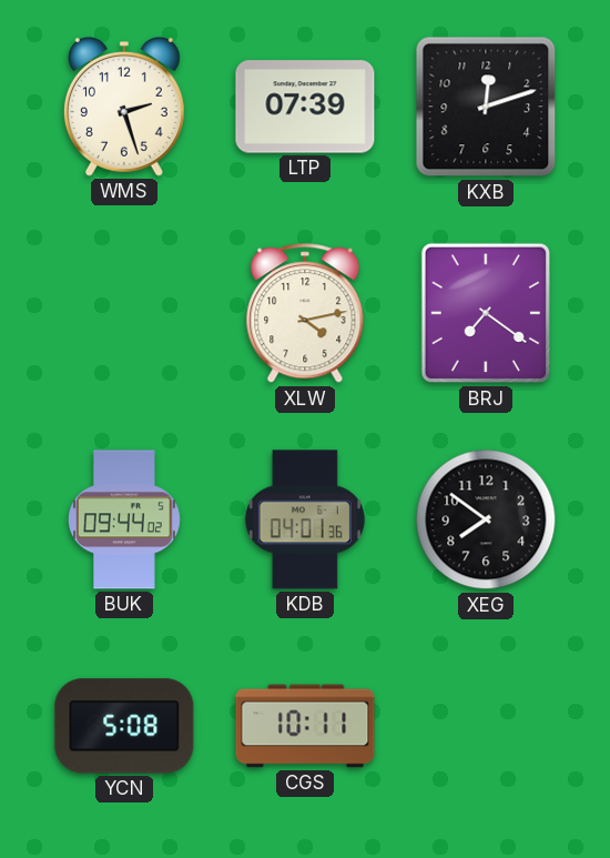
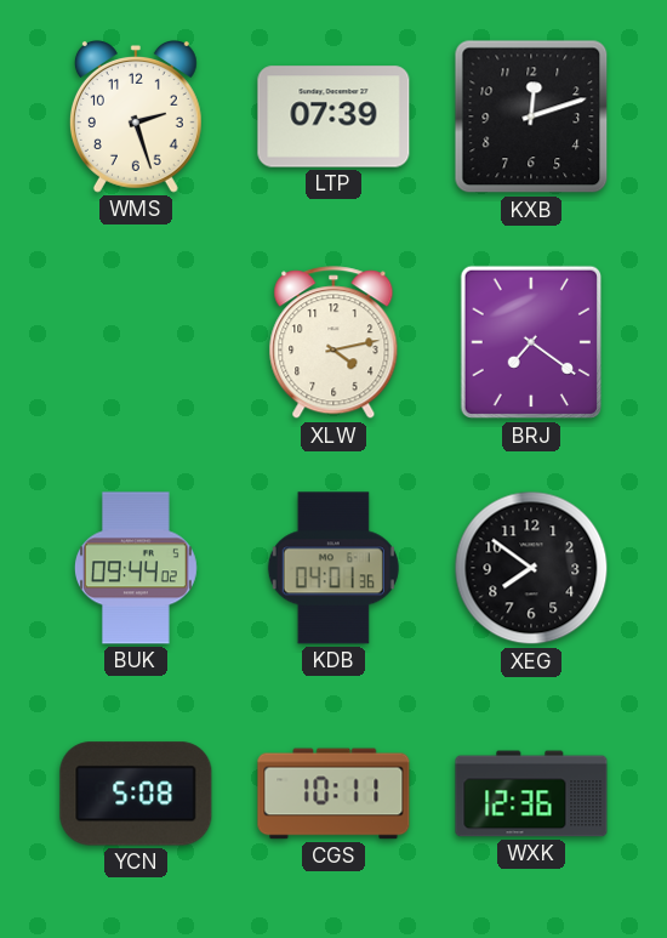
WXK: none -> 12:36
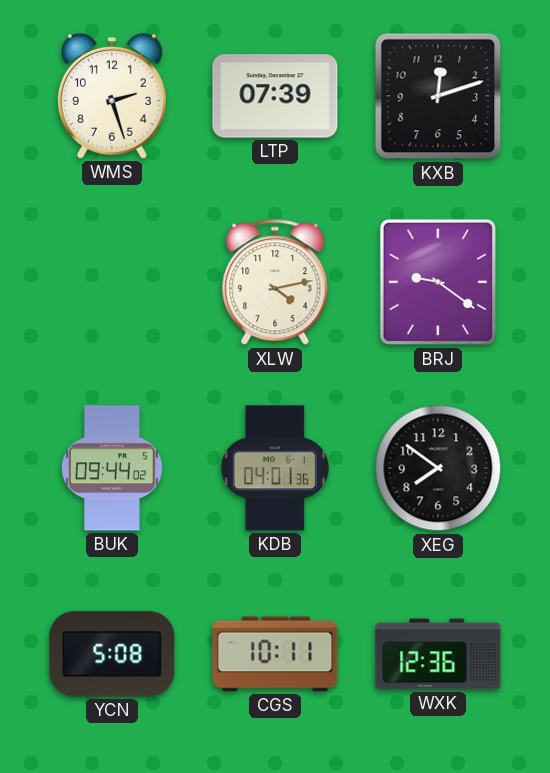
BRJ: 7:21 -> 9:21
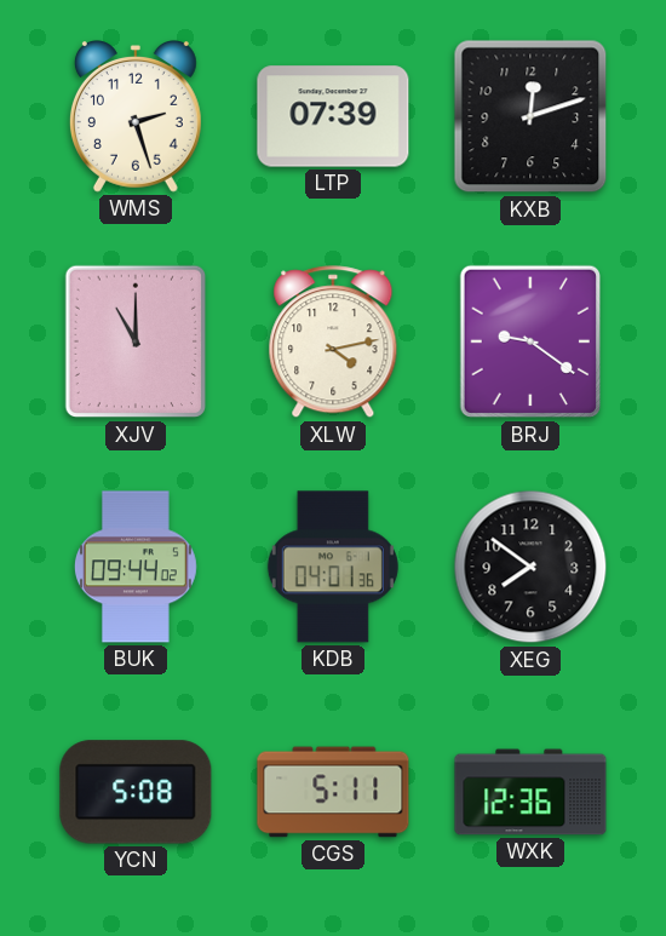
XJV: none -> 11:00
CGS: 10:11 -> 5:11
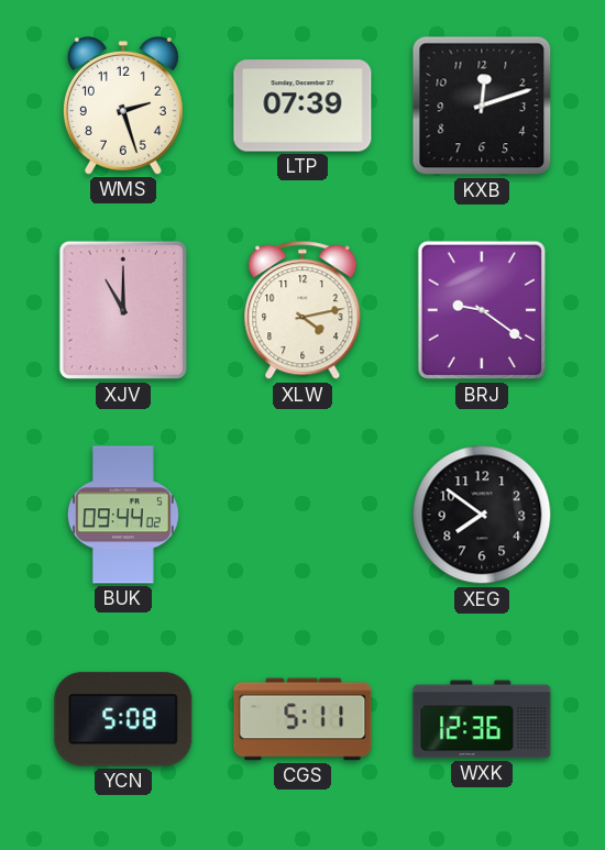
KDB: 04:01 -> none
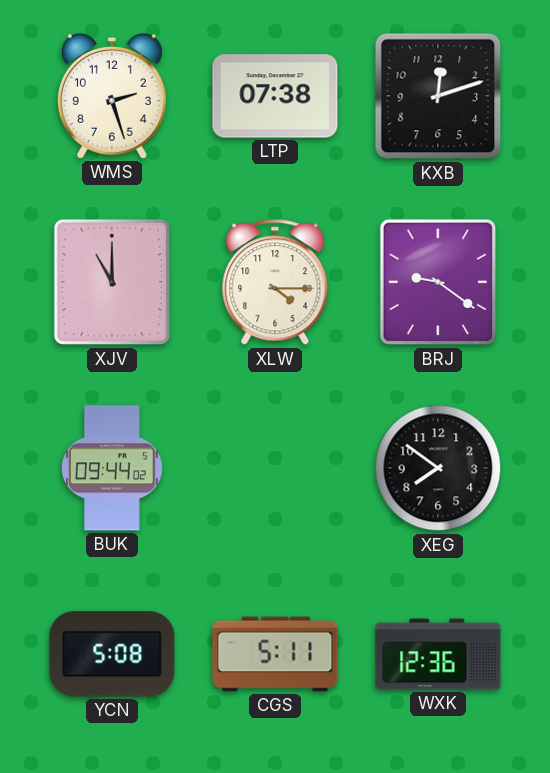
LTP: 07:39 -> 07:38
XLW: 4:13 -> 4:15
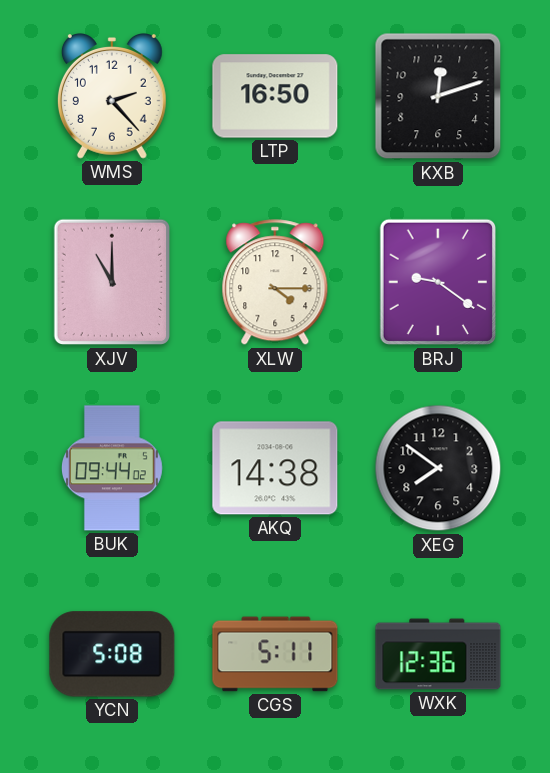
WMS: 2:27 -> 2:23
LTP: 07:38 -> 16:50
AKQ: none -> 14:38
